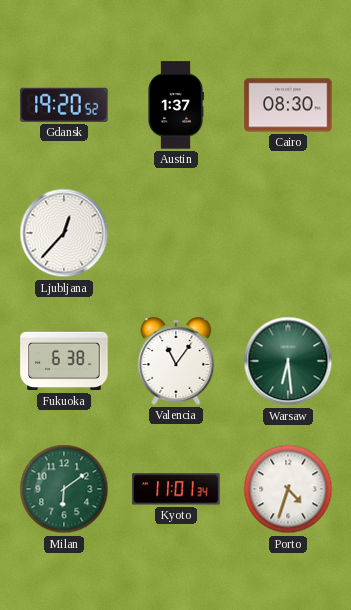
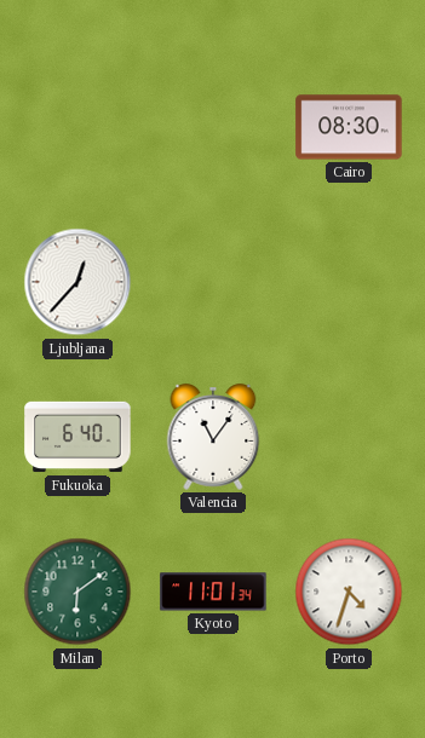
Gdansk: 19:20 -> none
Austin: 1:37 -> none
Fukuoka: 6:38 -> 6:40
Warsaw: 6:29 -> none
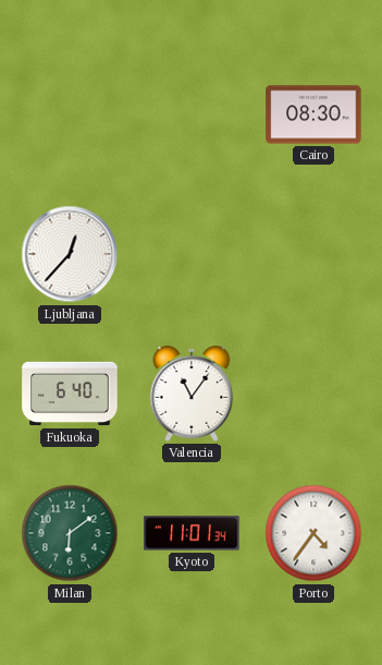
Porto: 4:33 -> 4:36
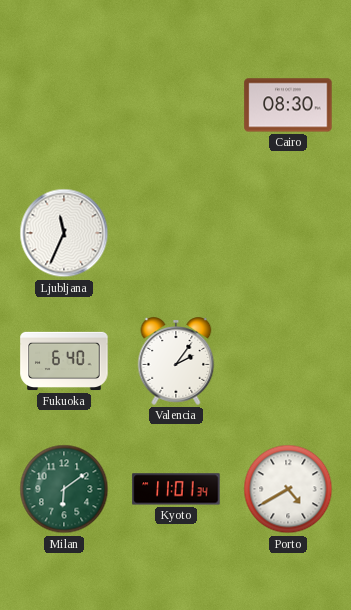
Ljubljana: 12:37 -> 11:34
Valencia: 11:06 -> 2:06
Porto: 4:36 -> 4:40
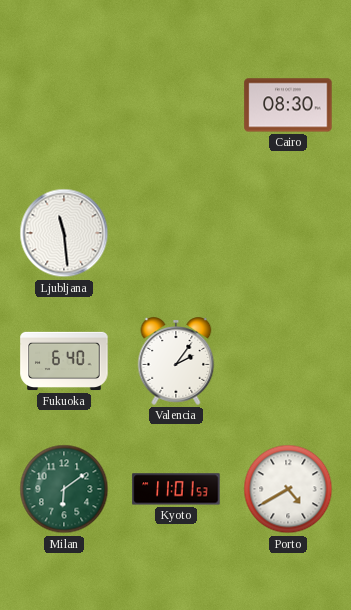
Ljubljana: 11:34 -> 11:29
Kyoto: 11:01:34 -> 11:01:53
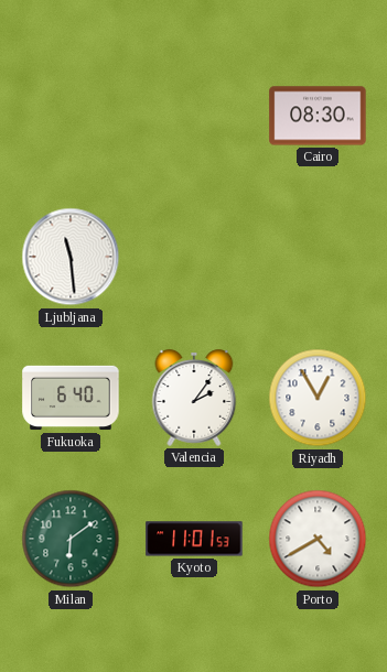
Riyadh: none -> 12:55
